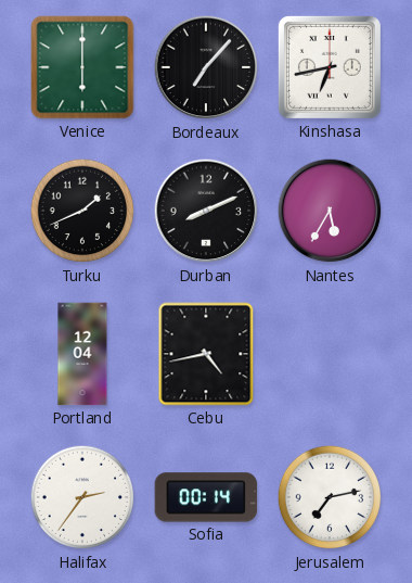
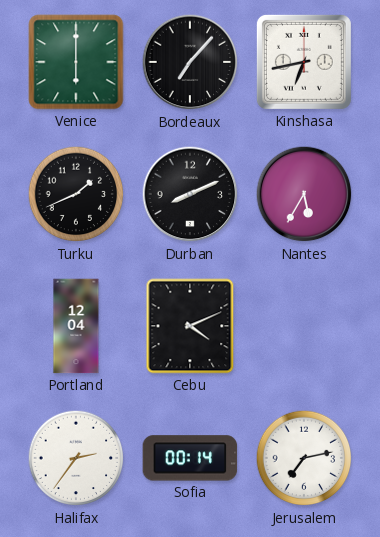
Cebu: 4:43 -> 4:11
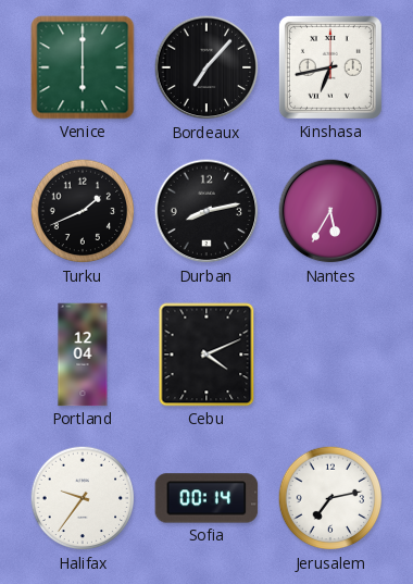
Durban: 8:11 -> 8:13
Halifax: 2:36 -> 9:36
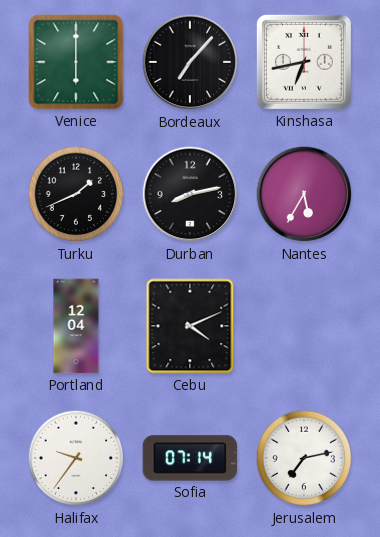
Sofia: 00:14 -> 07:14
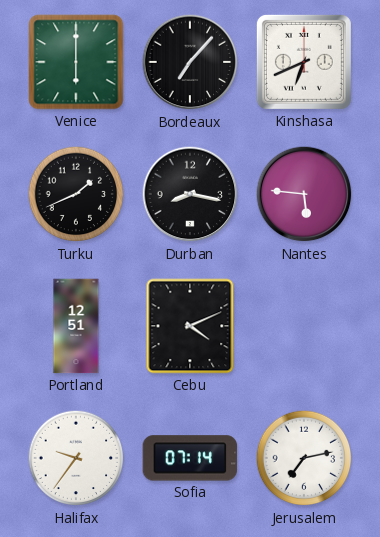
Kinshasa: 6:43 -> 6:41
Durban: 8:13 -> 8:17
Nantes: 5:35 -> 5:46
Portland: 12:04 -> 12:51
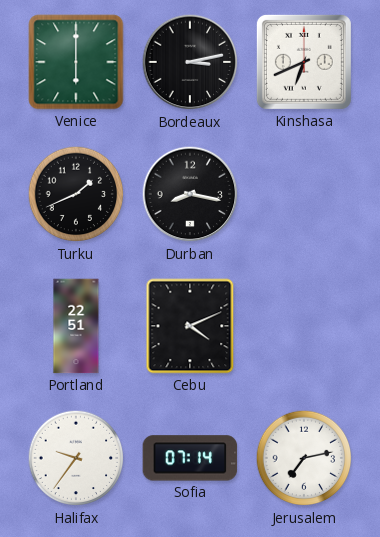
Bordeaux: 7:07 -> 3:13
Nantes: 5:46 -> none
Portland: 12:51 -> 22:51
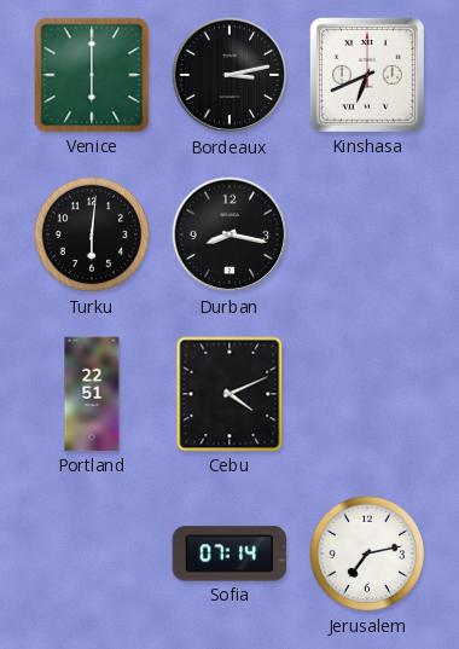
Turku: 1:41 -> 6:01
Halifax: 9:36 -> none
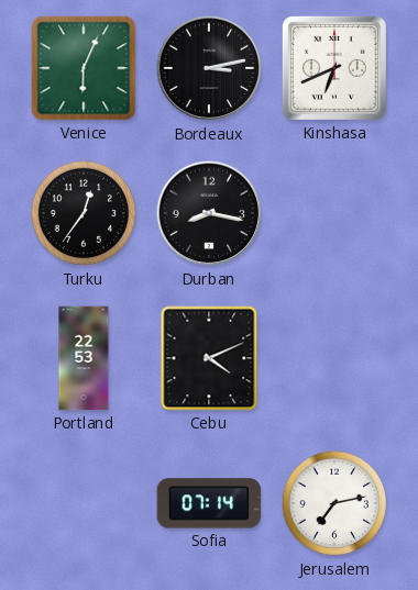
Venice: 6:00 -> 6:04
Turku: 6:01 -> 12:36
Portland: 22:51 -> 22:53
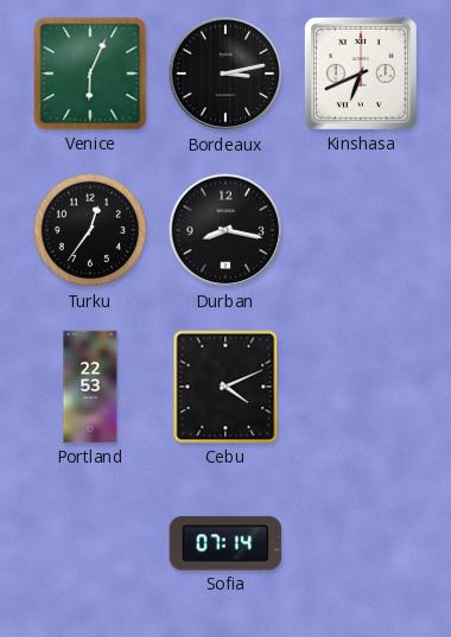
Jerusalem: 7:13 -> none
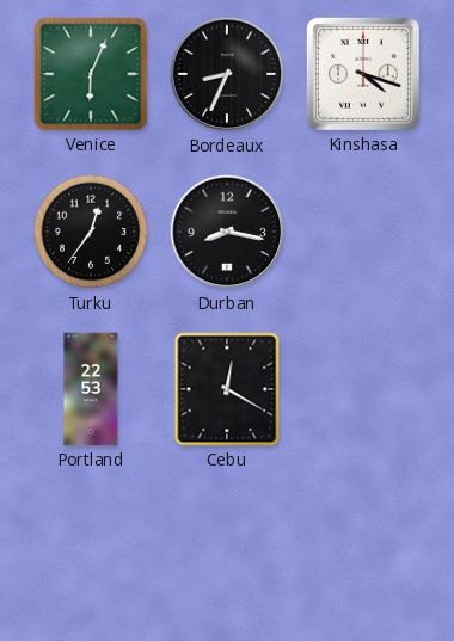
Bordeaux: 3:13 -> 8:34
Kinshasa: 6:41 -> 4:18
Cebu: 4:11 -> 12:20
Sofia: 07:14 -> none
